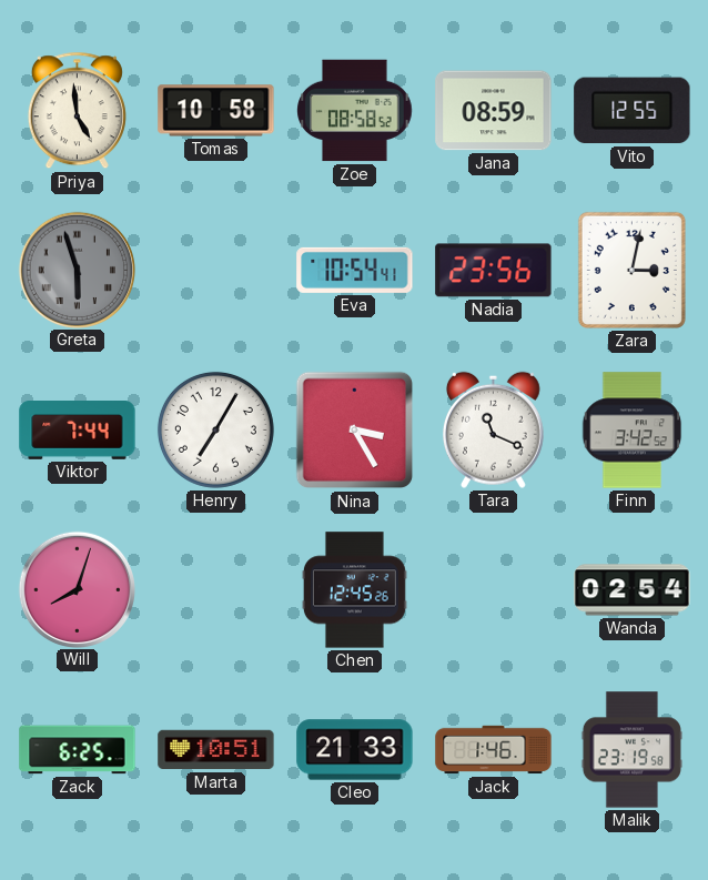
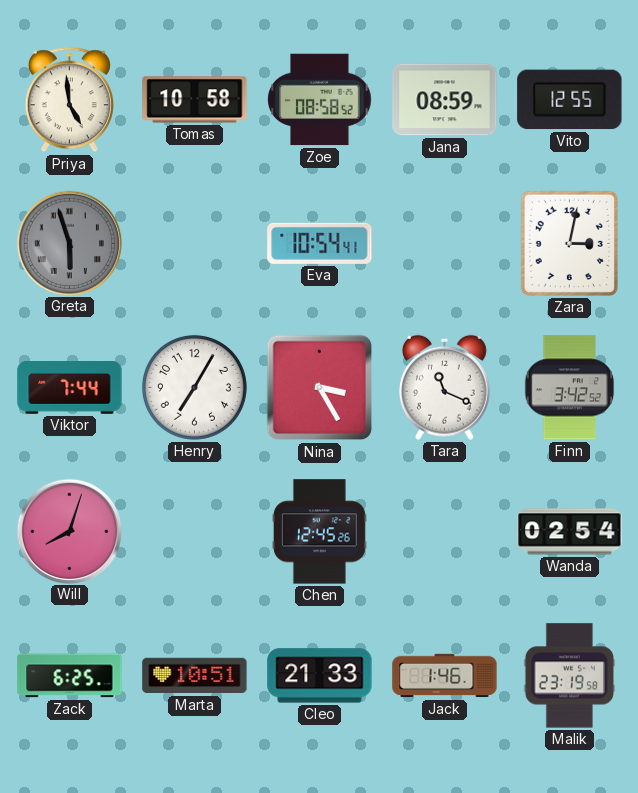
Nadia: 23:56 -> none
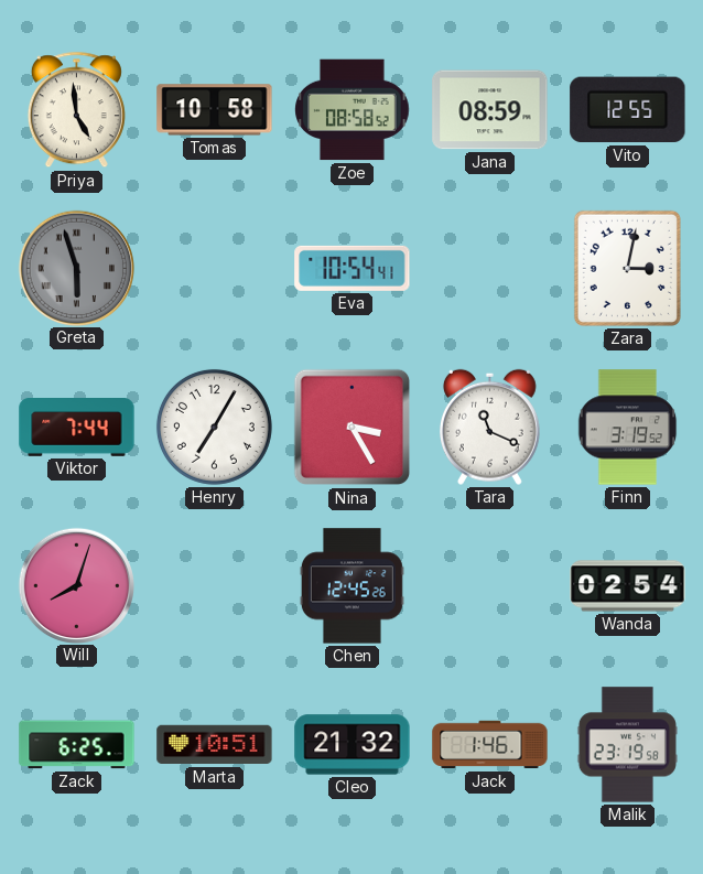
Finn: 3:42 -> 3:19
Cleo: 21:33 -> 21:32
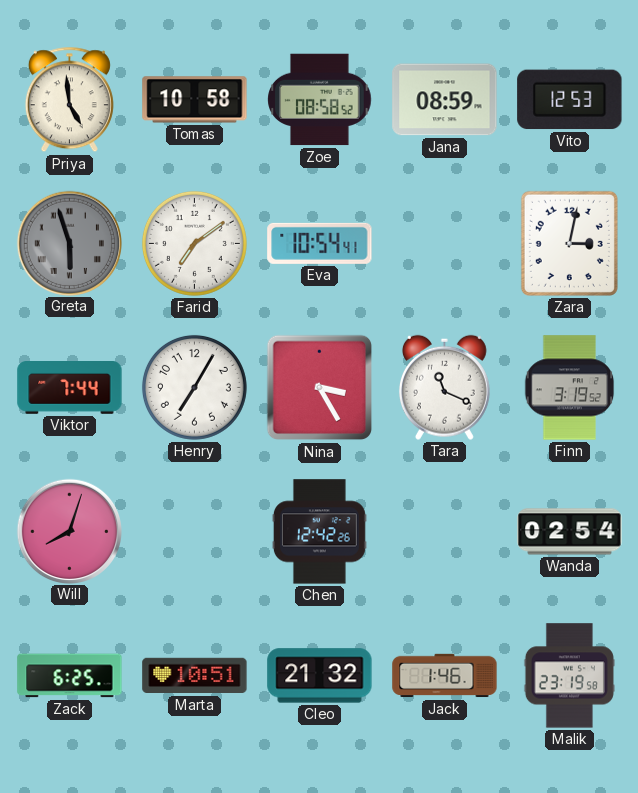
Vito: 12:55 -> 12:53
Farid: none -> 7:09
Chen: 12:45 -> 12:42
